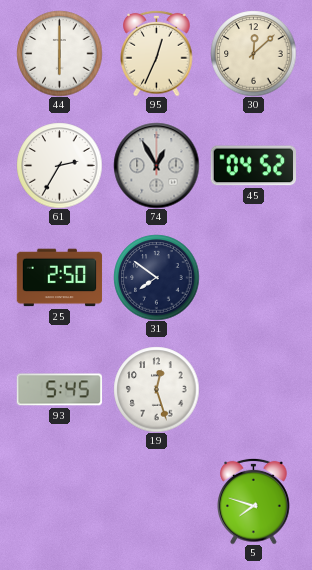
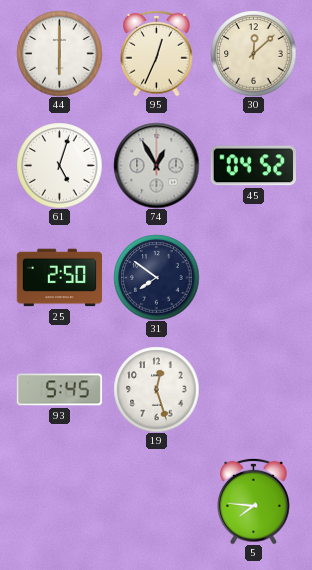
61: 2:35 -> 5:03
5: 7:48 -> 7:46
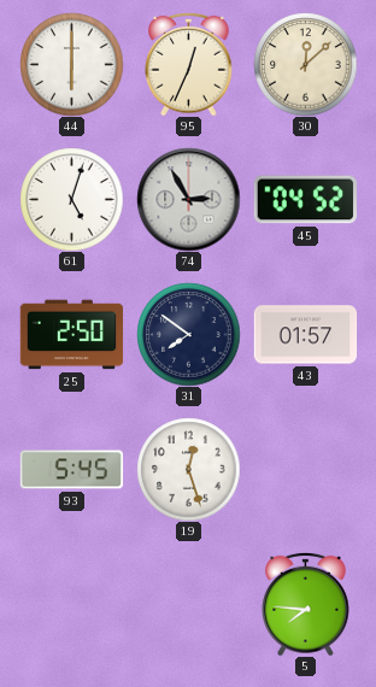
74: 12:55 -> 2:55
43: none -> 01:57
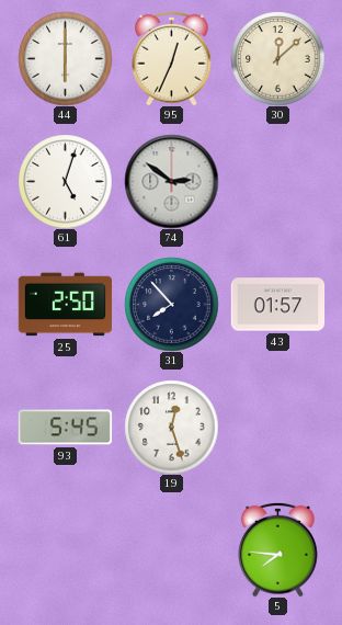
74: 2:55 -> 2:51
45: 04:52 -> none
31: 7:51 -> 7:53
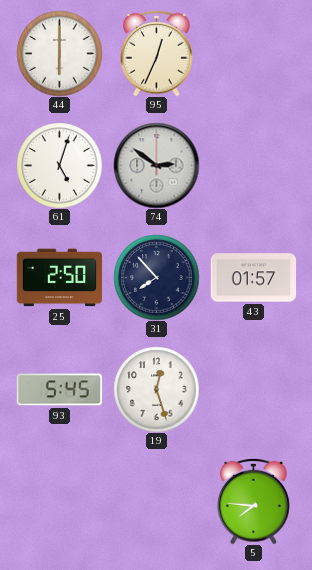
30: 12:08 -> none
